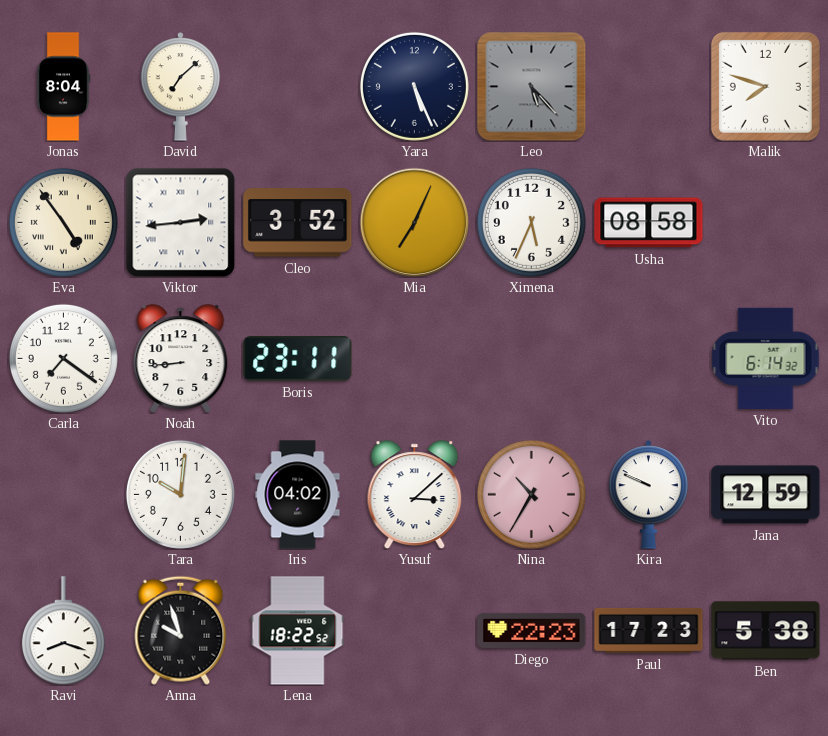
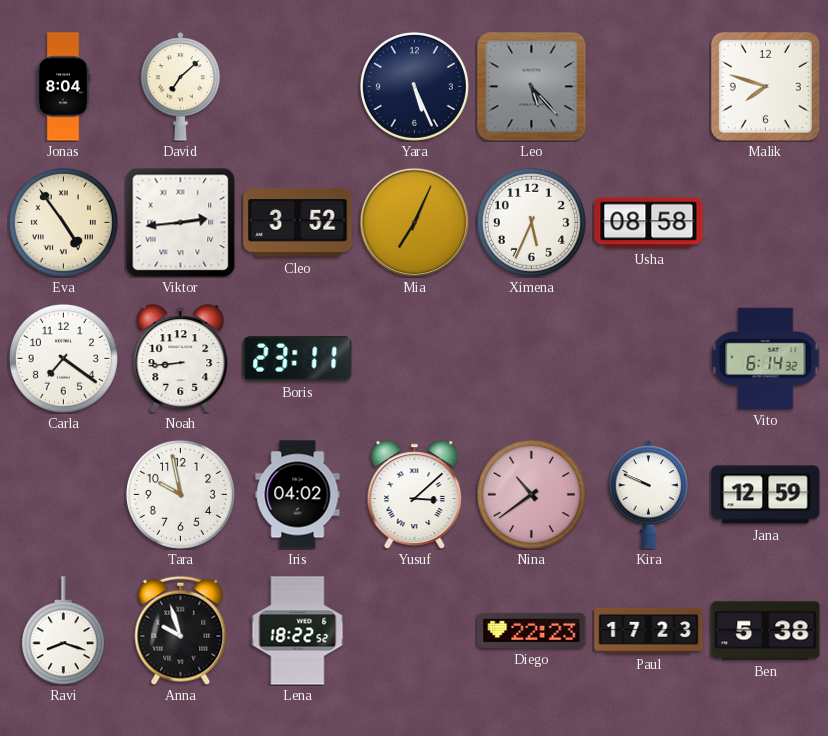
Tara: 10:01 -> 9:58
Nina: 10:35 -> 10:39
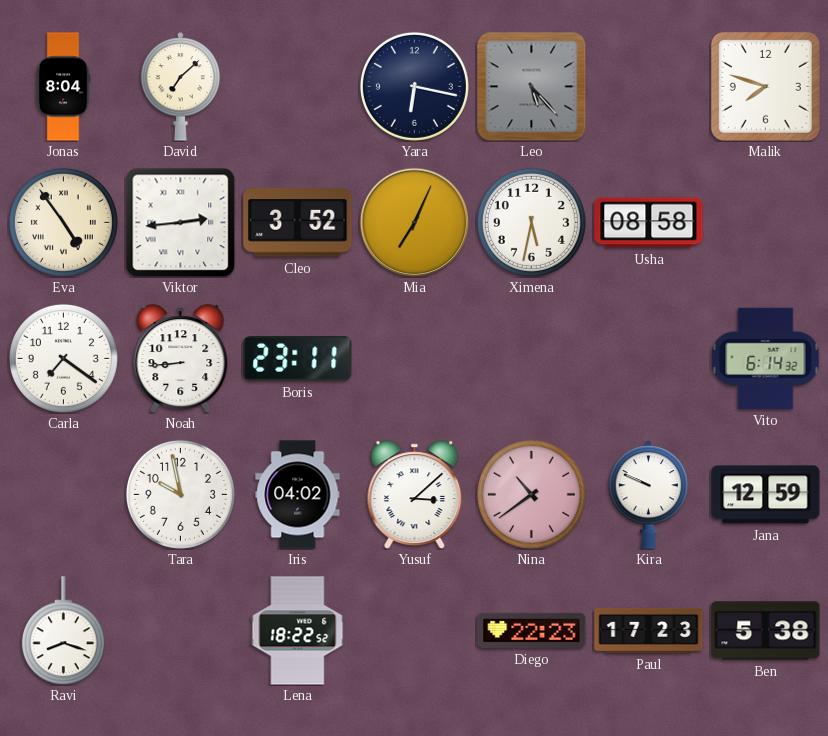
Yara: 5:26 -> 6:17
Ximena: 5:34 -> 5:32
Anna: 9:57 -> none
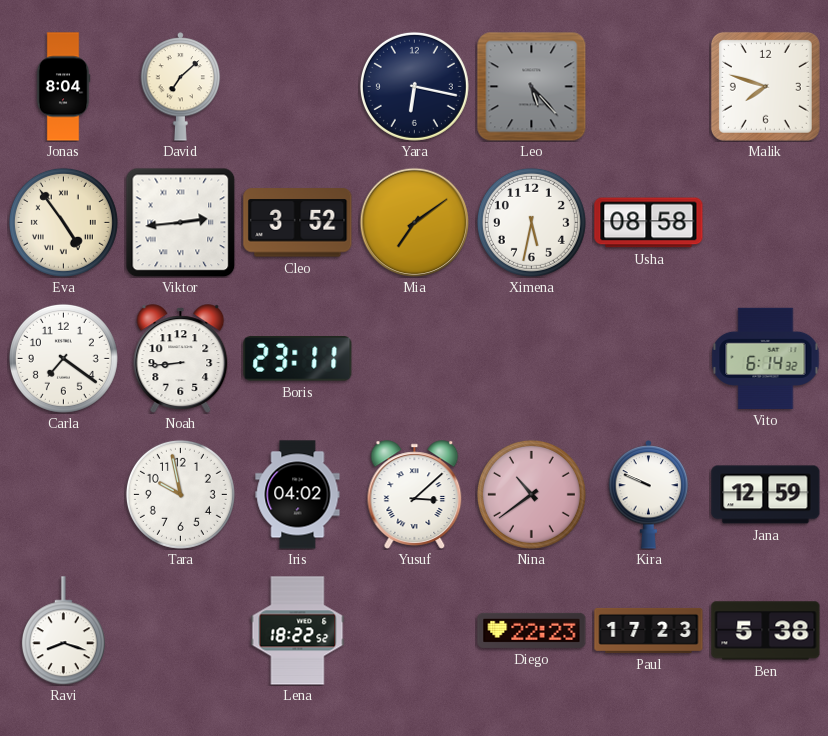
Mia: 7:04 -> 7:09
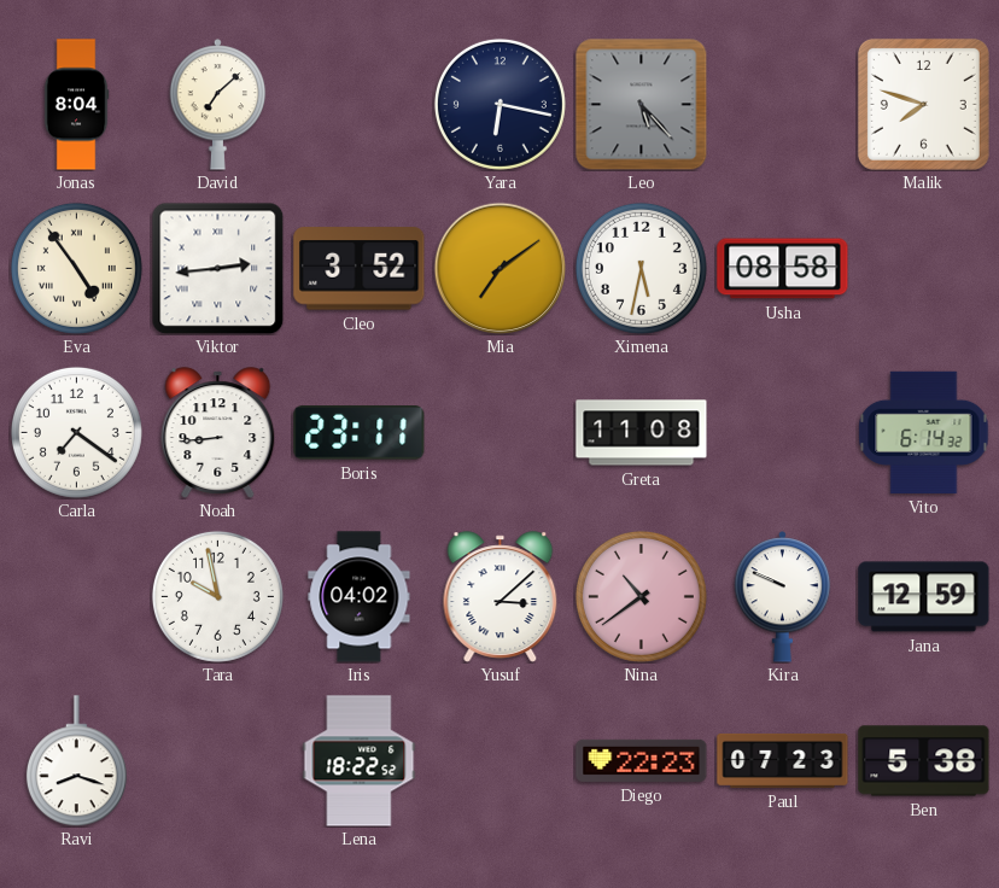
Greta: none -> 11:08
Paul: 17:23 -> 07:23
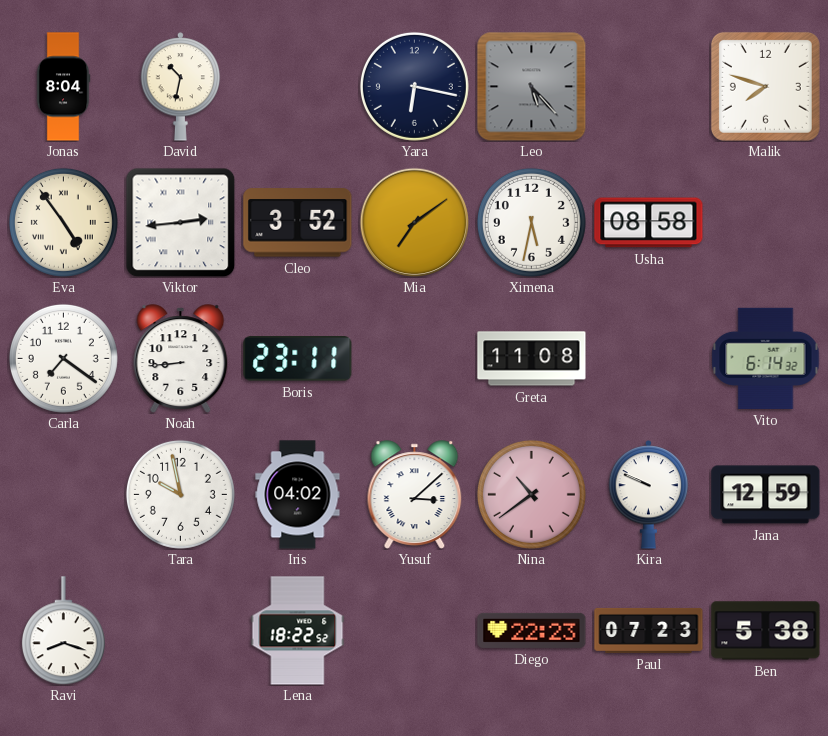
David: 7:08 -> 10:32
